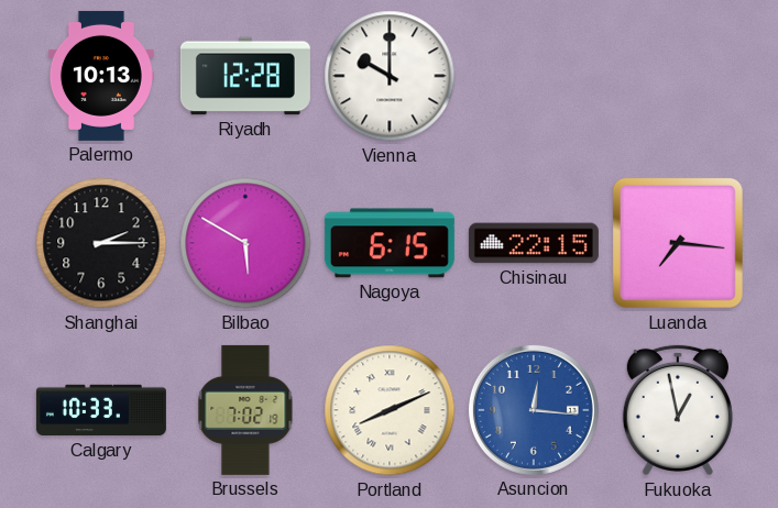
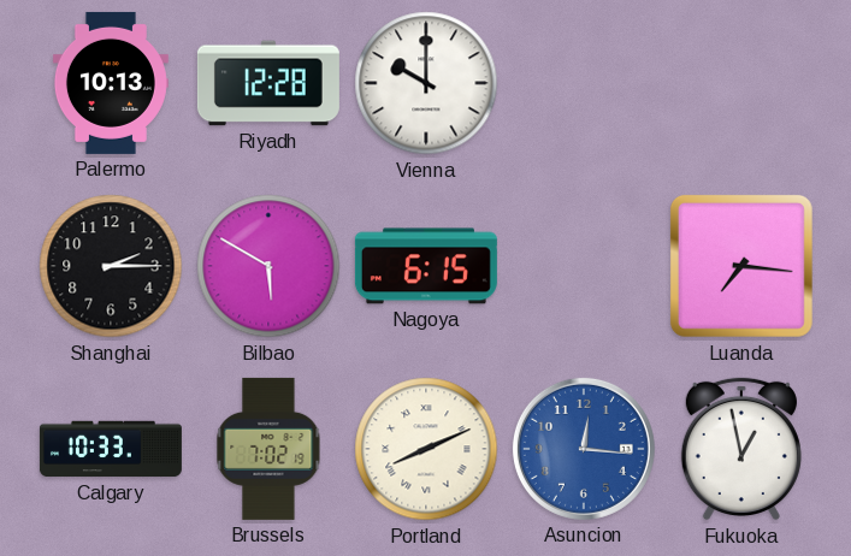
Chisinau: 22:15 -> none
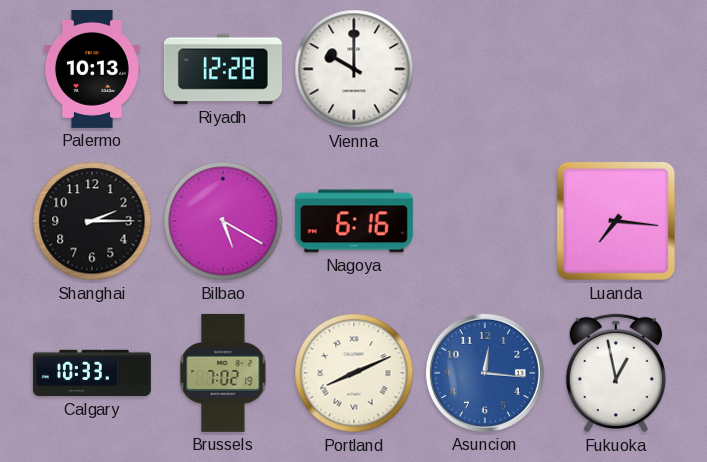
Bilbao: 5:50 -> 5:20
Nagoya: 6:15 -> 6:16
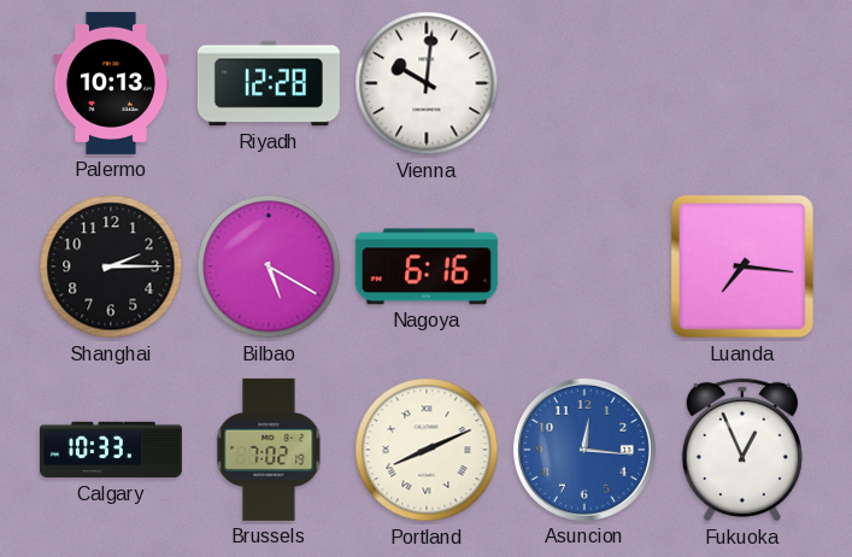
Vienna: 10:00 -> 10:01
Fukuoka: 12:58 -> 12:56
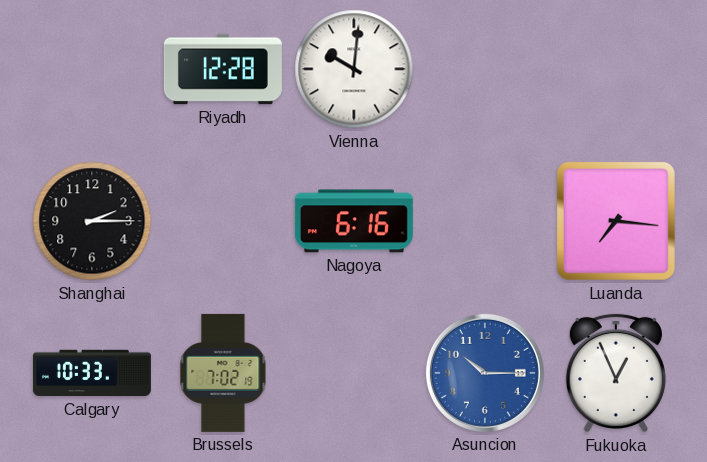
Palermo: 10:13 -> none
Bilbao: 5:20 -> none
Portland: 8:11 -> none
Asuncion: 12:16 -> 10:15
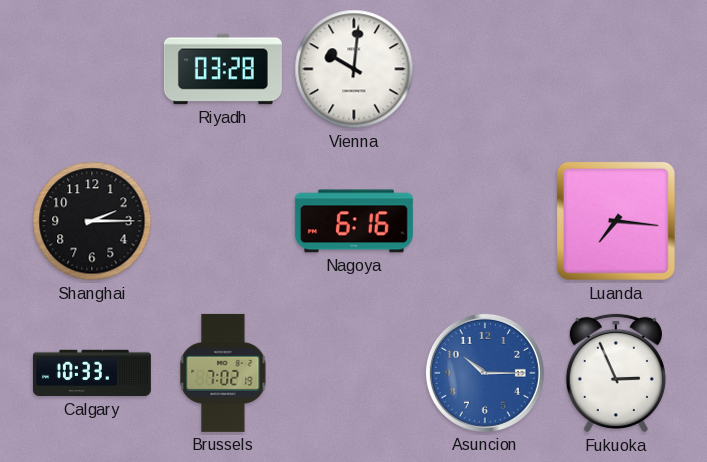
Riyadh: 12:28 -> 03:28
Fukuoka: 12:56 -> 2:56
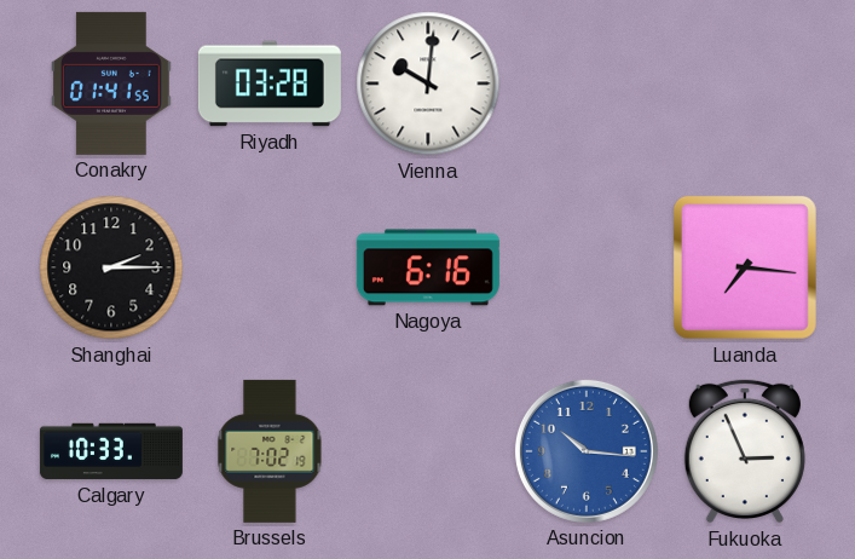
Conakry: none -> 01:41
Asuncion: 10:15 -> 10:16
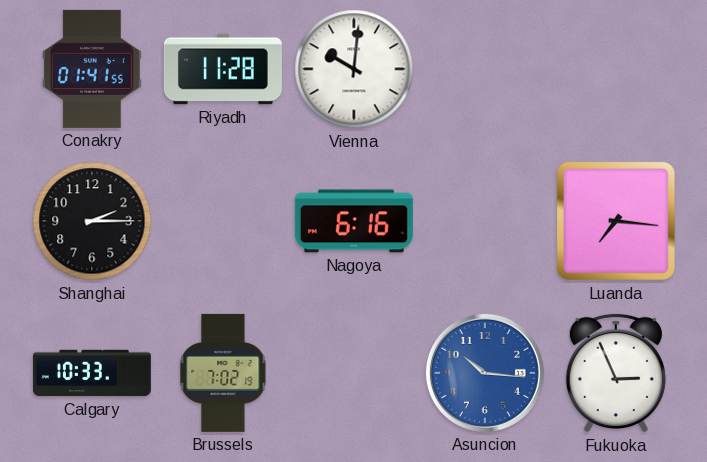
Riyadh: 03:28 -> 11:28
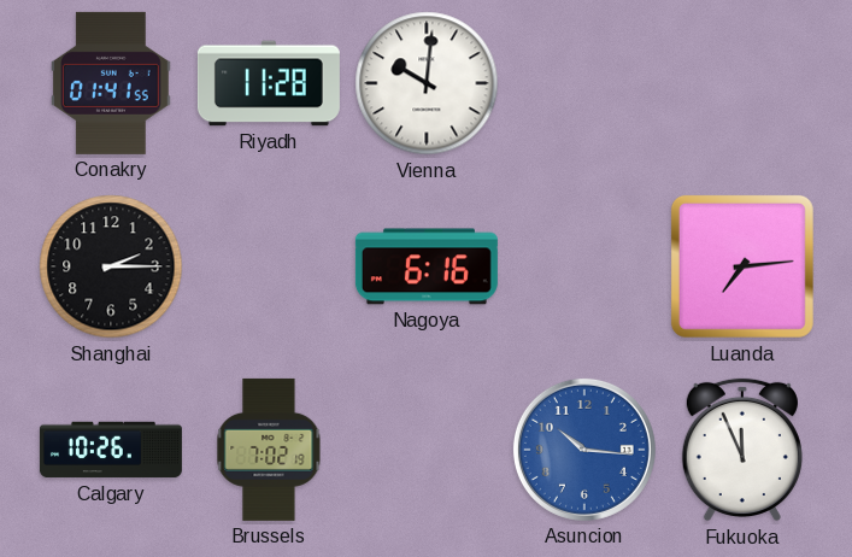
Luanda: 7:16 -> 7:14
Calgary: 10:33 -> 10:26
Fukuoka: 2:56 -> 11:56
